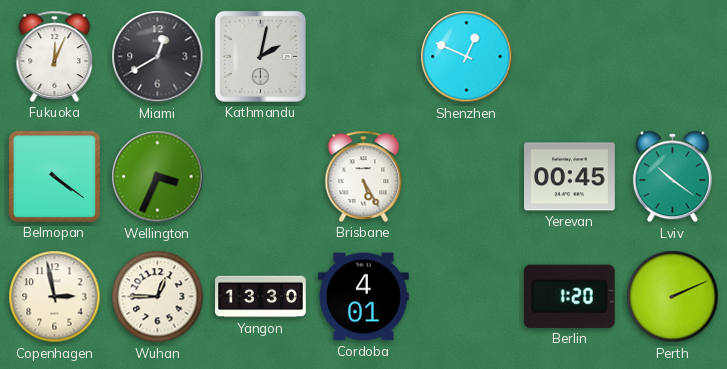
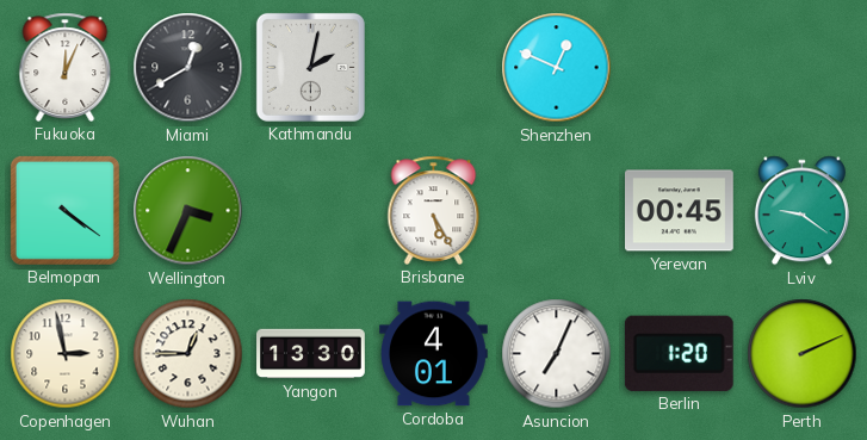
Lviv: 10:21 -> 9:21
Asuncion: none -> 7:04
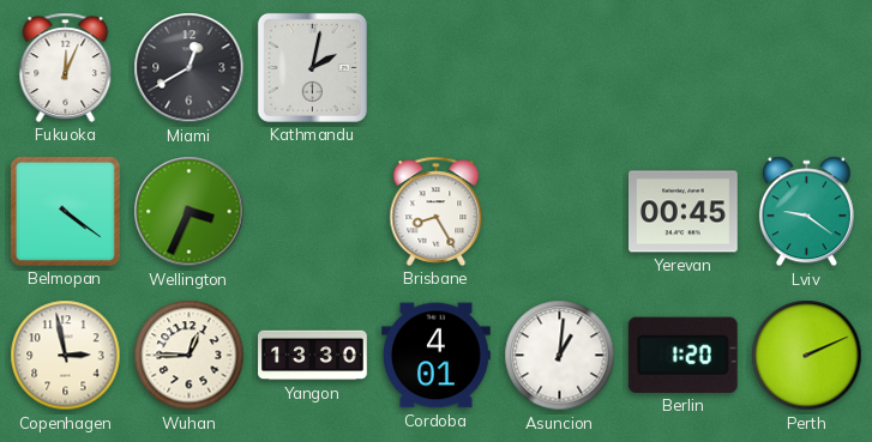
Shenzhen: 12:49 -> none
Brisbane: 5:25 -> 8:25
Asuncion: 7:04 -> 1:01
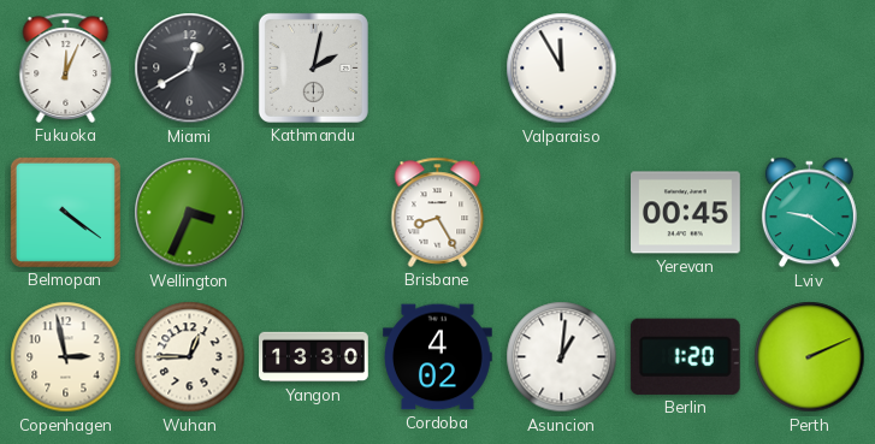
Valparaiso: none -> 11:55
Cordoba: 4:01 -> 4:02
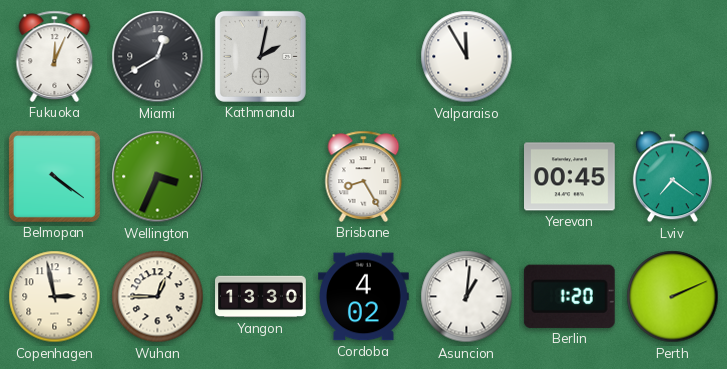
Lviv: 9:21 -> 7:21
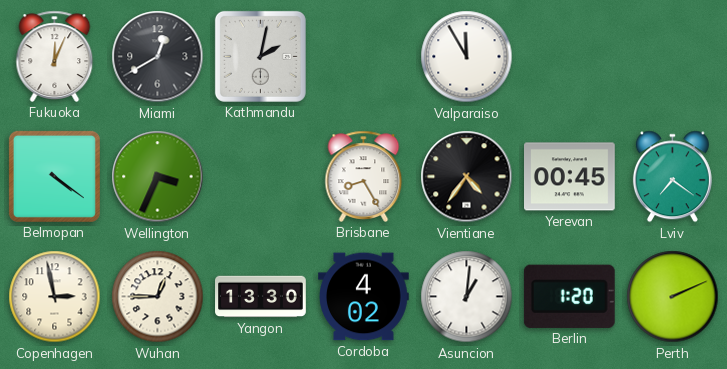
Vientiane: none -> 4:36
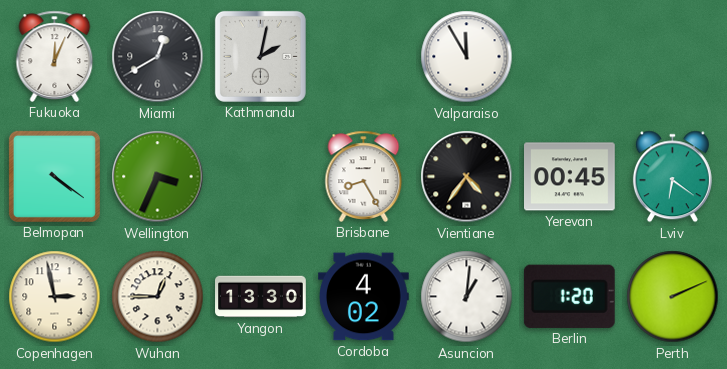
Lviv: 7:21 -> 6:21
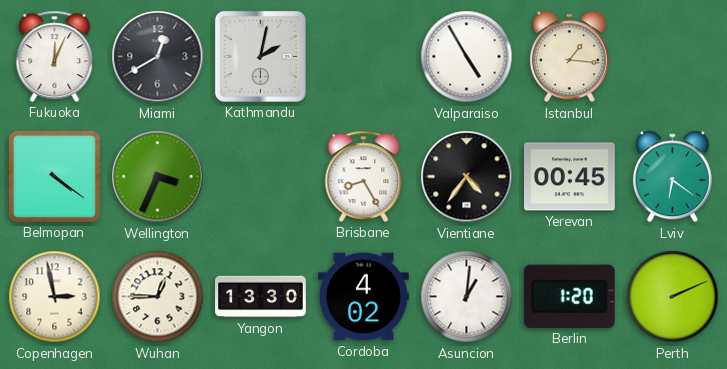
Valparaiso: 11:55 -> 4:55
Istanbul: none -> 1:16
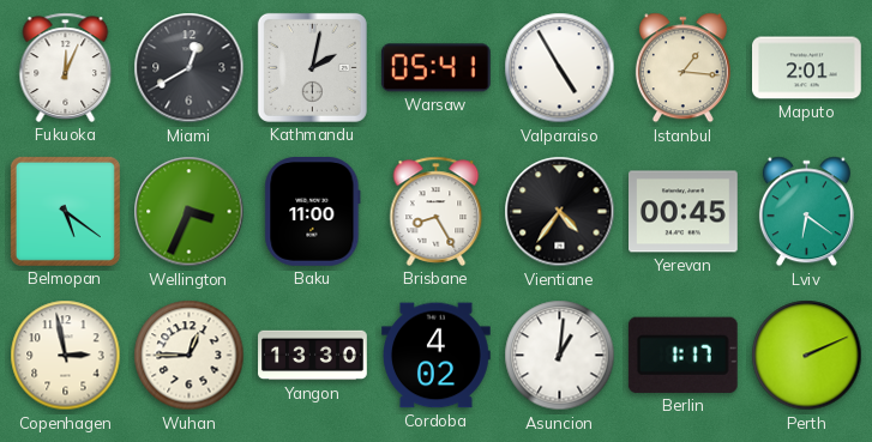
Warsaw: none -> 05:41
Maputo: none -> 2:01
Belmopan: 4:21 -> 5:21
Baku: none -> 11:00
Berlin: 1:20 -> 1:17
